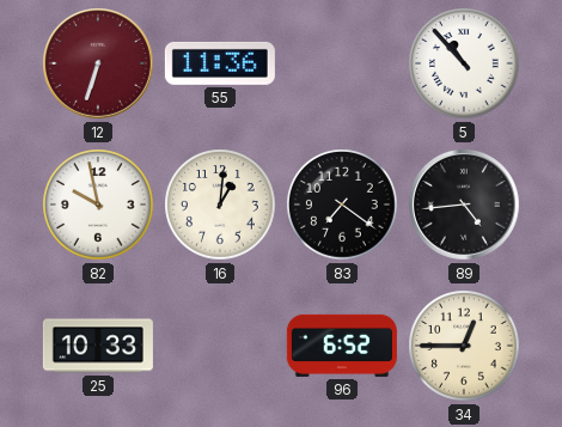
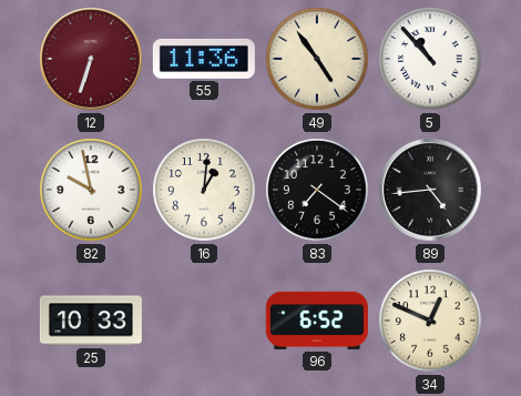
49: none -> 4:54
34: 12:45 -> 12:49
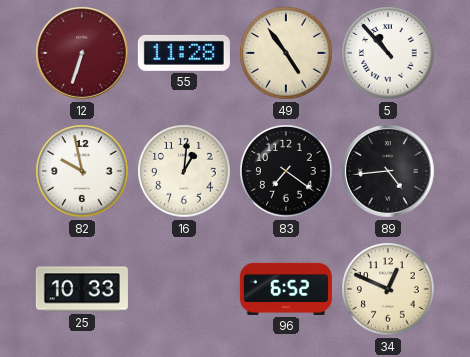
55: 11:36 -> 11:28
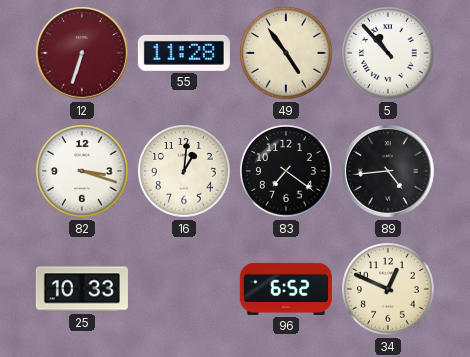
82: 9:58 -> 3:18
